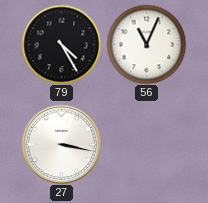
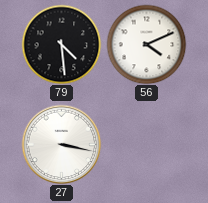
79: 4:25 -> 4:29
56: 11:04 -> 4:11
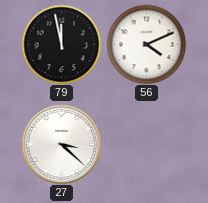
79: 4:29 -> 11:58
27: 3:17 -> 3:22
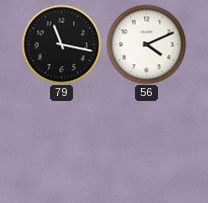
79: 11:58 -> 11:17
27: 3:22 -> none
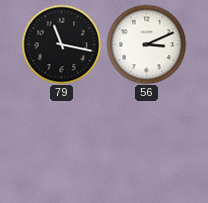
56: 4:11 -> 3:11
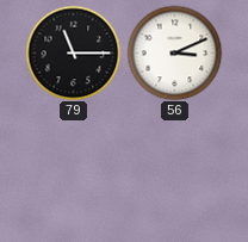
79: 11:17 -> 11:15
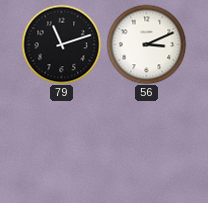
79: 11:15 -> 11:12
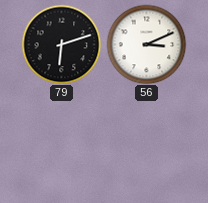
79: 11:12 -> 6:12
